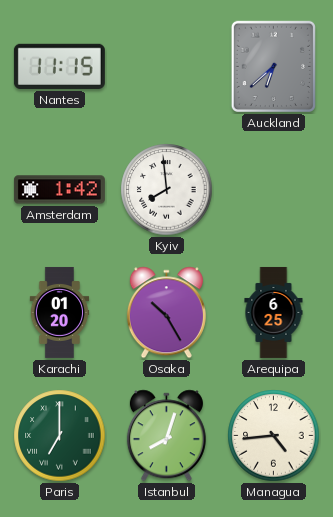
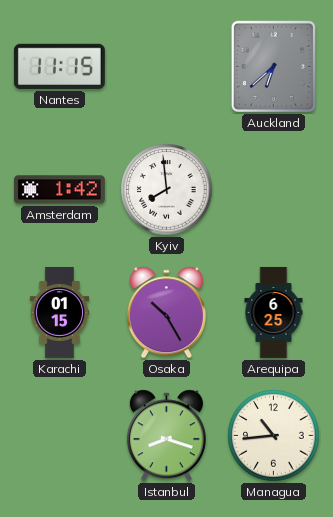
Karachi: 01:20 -> 01:15
Paris: 7:00 -> none
Istanbul: 8:03 -> 8:18
Managua: 4:44 -> 10:44
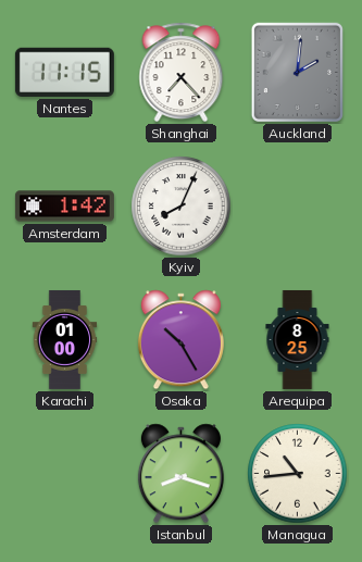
Shanghai: none -> 7:23
Auckland: 6:38 -> 2:01
Kyiv: 7:59 -> 8:04
Karachi: 01:15 -> 01:00
Arequipa: 6:25 -> 8:25
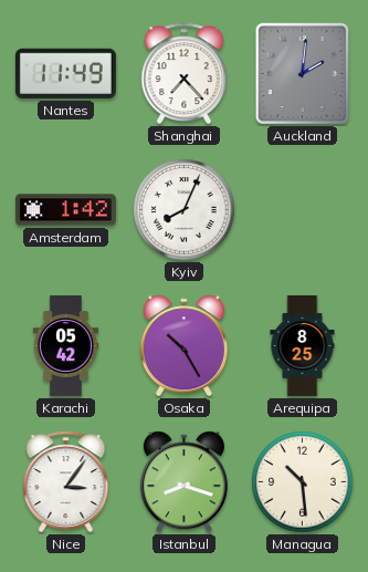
Nantes: 11:15 -> 11:49
Karachi: 01:00 -> 05:42
Nice: none -> 3:06
Managua: 10:44 -> 10:29
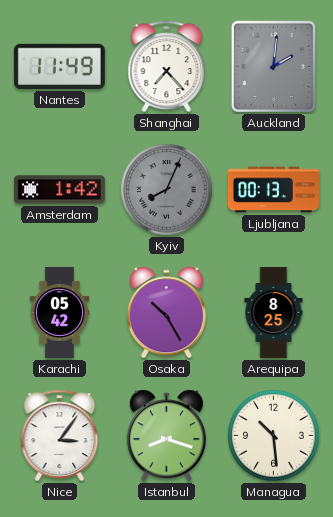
Kyiv dial: white -> grey
Ljubljana: none -> 00:13
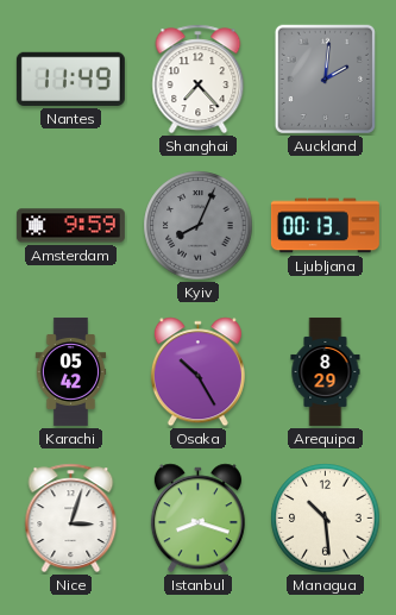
Amsterdam: 1:42 -> 9:59
Arequipa: 8:25 -> 8:29
Nice: 3:06 -> 3:03
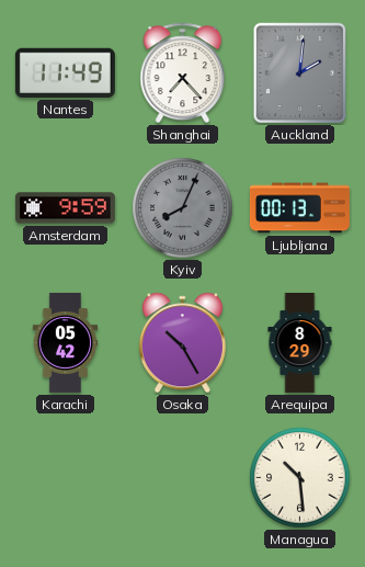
Nice: 3:03 -> none
Istanbul: 8:18 -> none
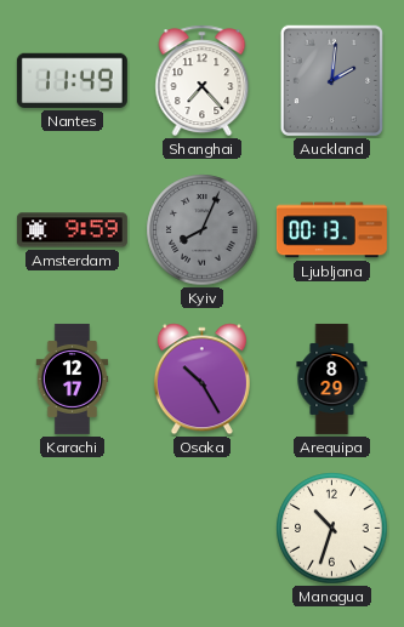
Karachi: 05:42 -> 12:17
Managua: 10:29 -> 10:33
